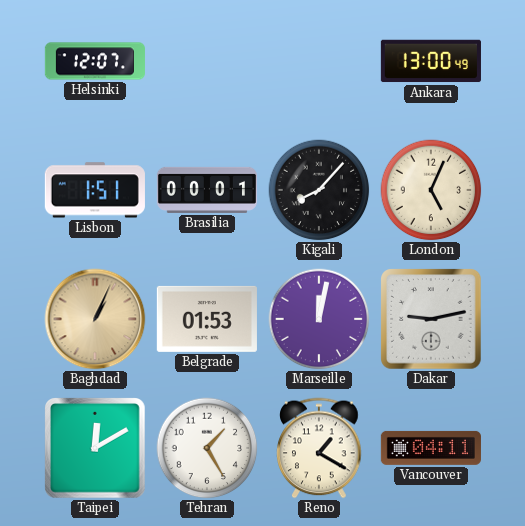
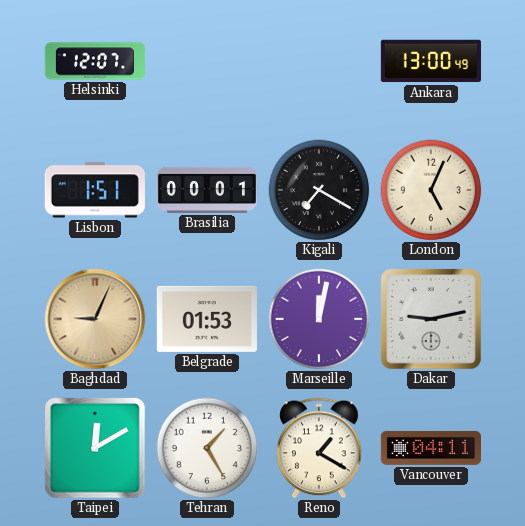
Kigali: 8:07 -> 7:20
Baghdad: 1:04 -> 9:04
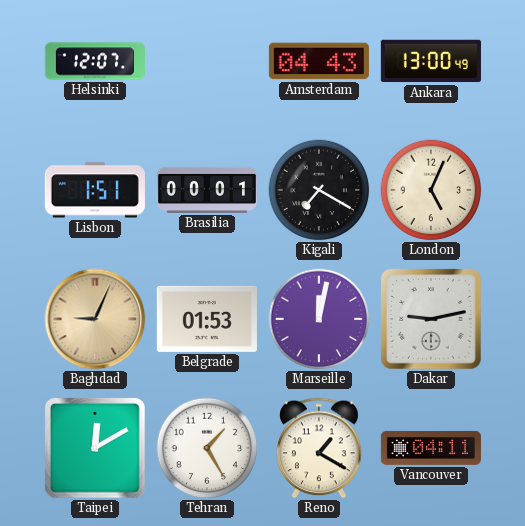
Amsterdam: none -> 04:43
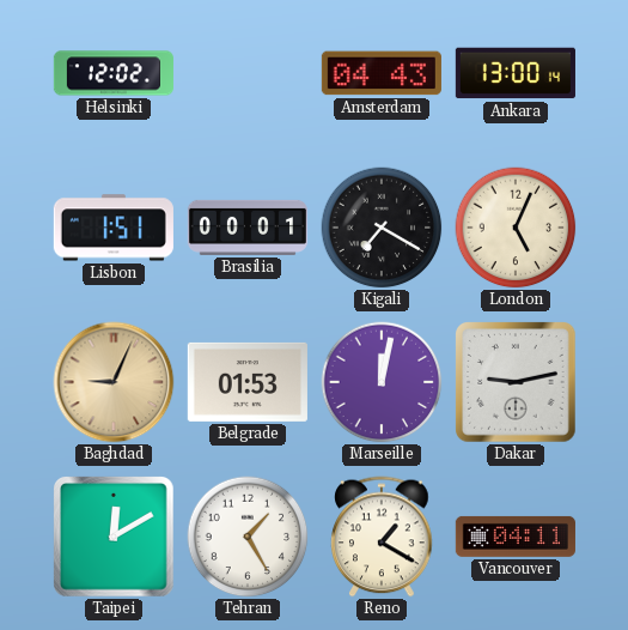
Helsinki: 12:07 -> 12:02
Ankara: 13:00:49 -> 13:00:14
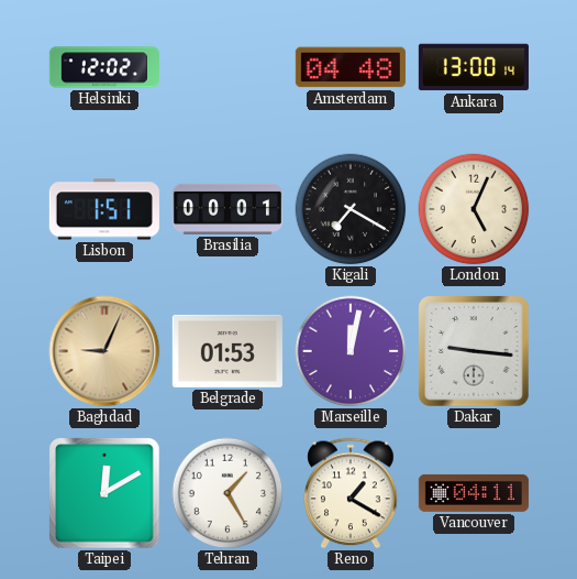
Amsterdam: 04:43 -> 04:48
Dakar: 9:13 -> 9:16
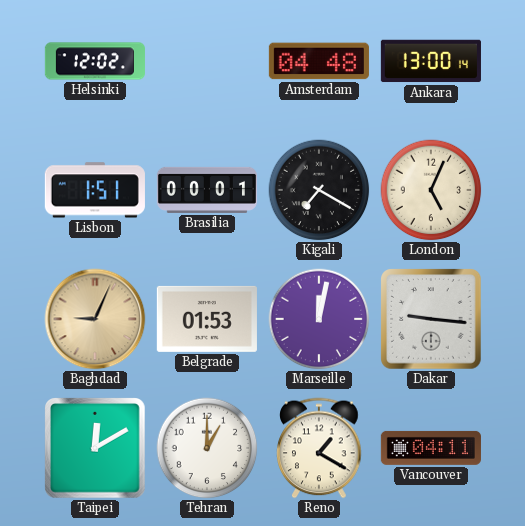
Tehran: 1:25 -> 1:00
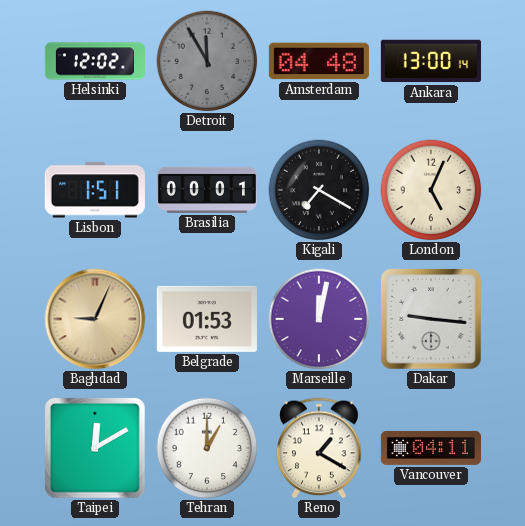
Detroit: none -> 11:55
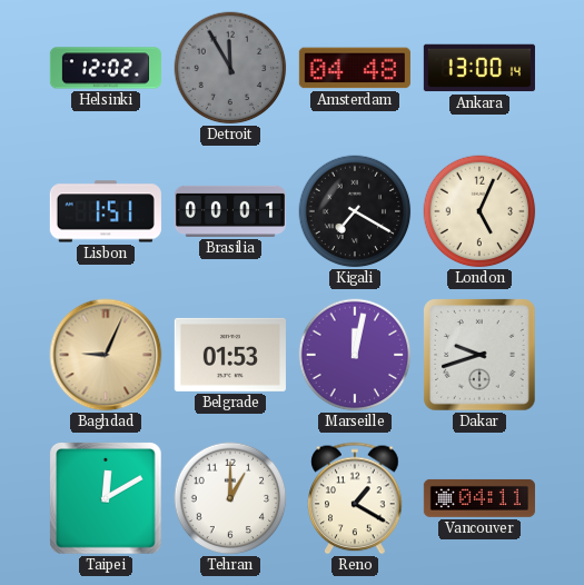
Dakar: 9:16 -> 9:42
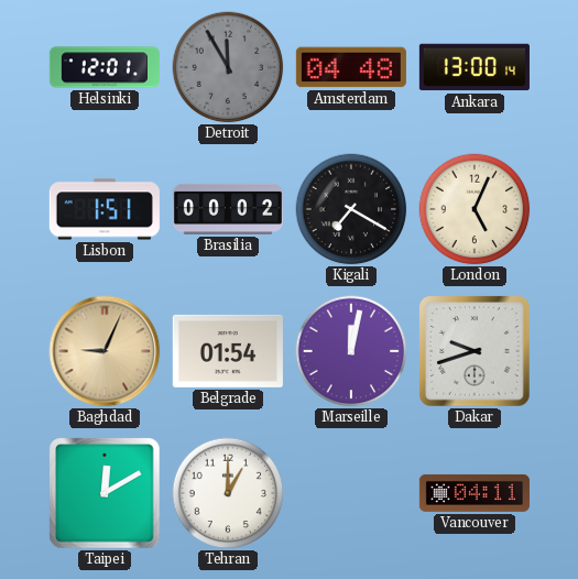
Helsinki: 12:02 -> 12:01
Brasilia: 00:01 -> 00:02
Belgrade: 01:53 -> 01:54
Reno: 1:20 -> none
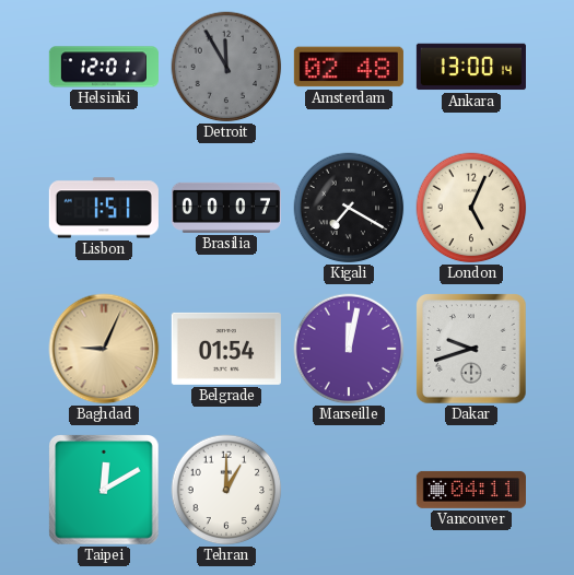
Amsterdam: 04:48 -> 02:48
Brasilia: 00:02 -> 00:07
